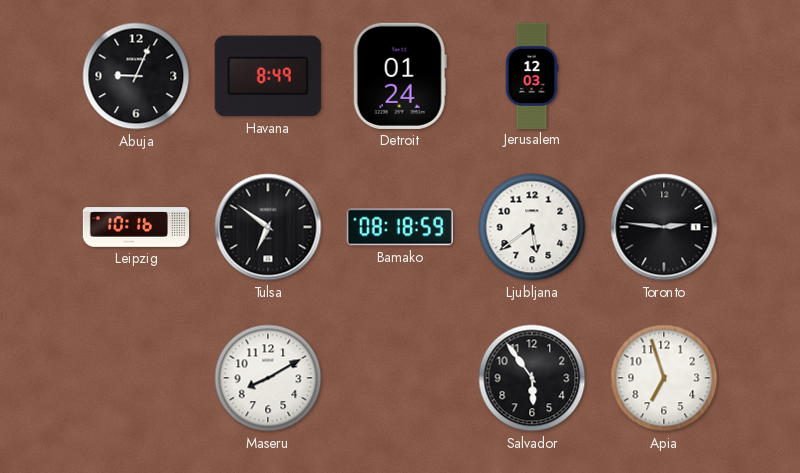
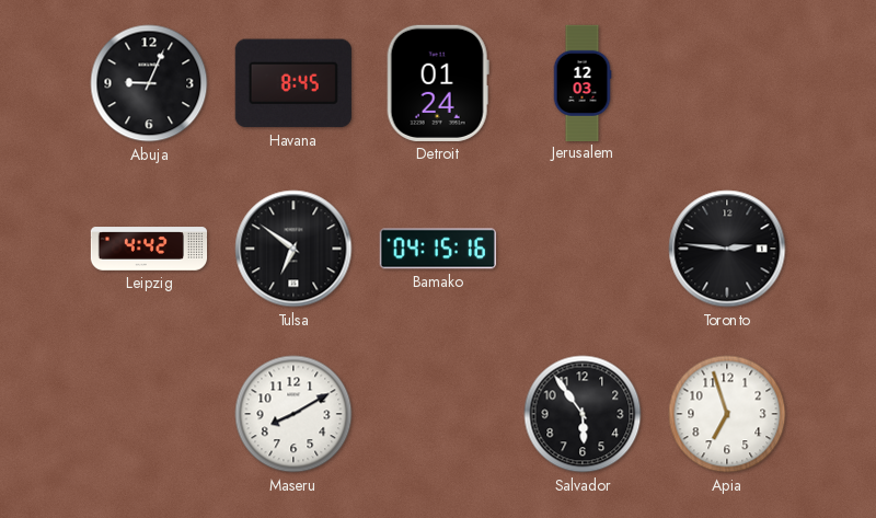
Havana: 8:49 -> 8:45
Leipzig: 10:16 -> 4:42
Bamako: 08:18 -> 04:15
Ljubljana: 5:39 -> none
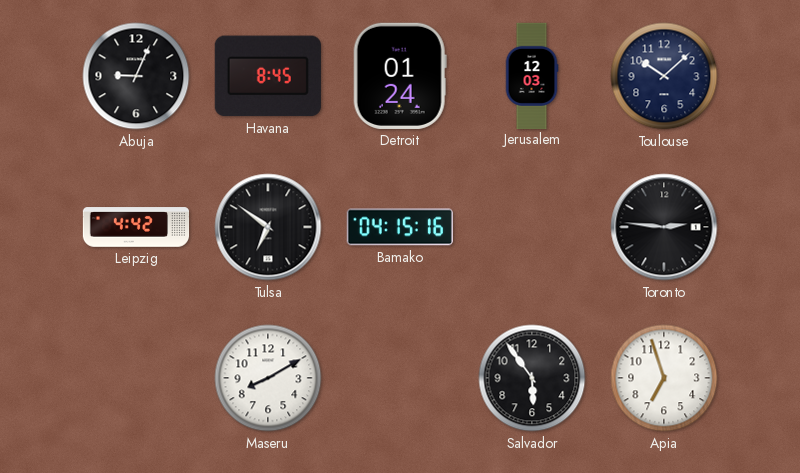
Toulouse: none -> 10:08
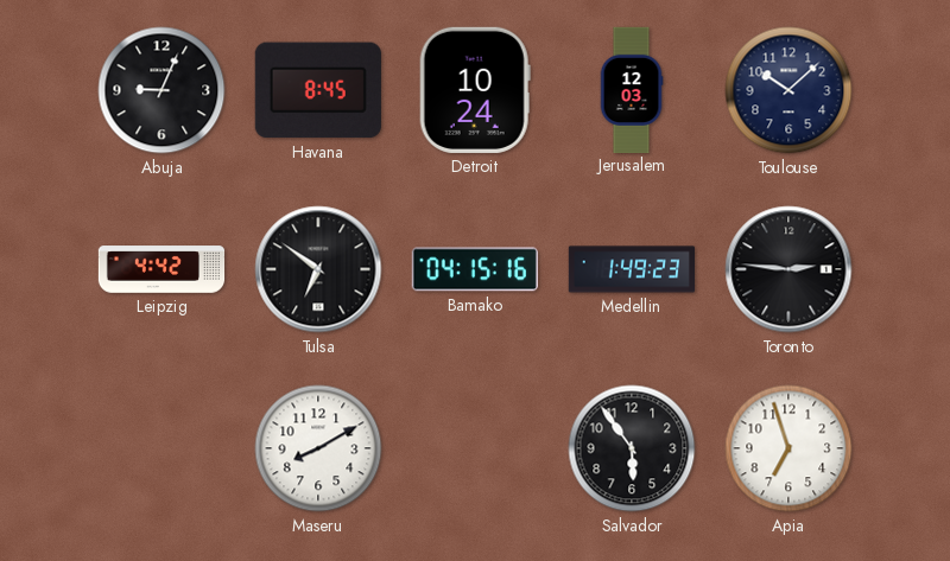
Detroit: 01:24 -> 10:24
Medellin: none -> 1:49
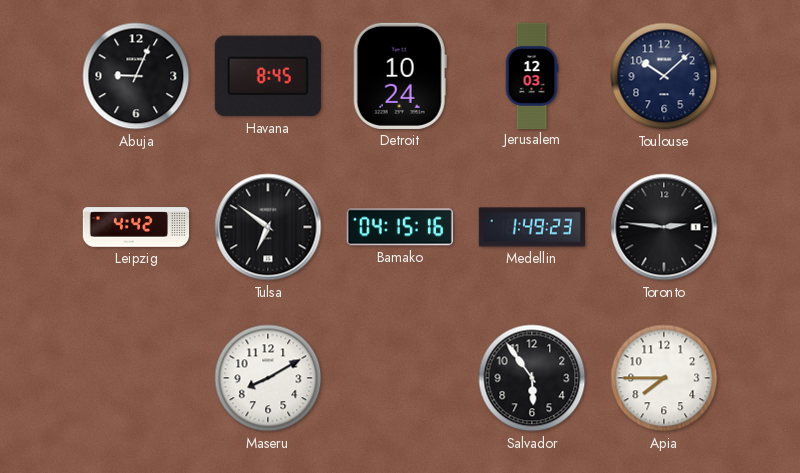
Apia: 6:57 -> 7:45
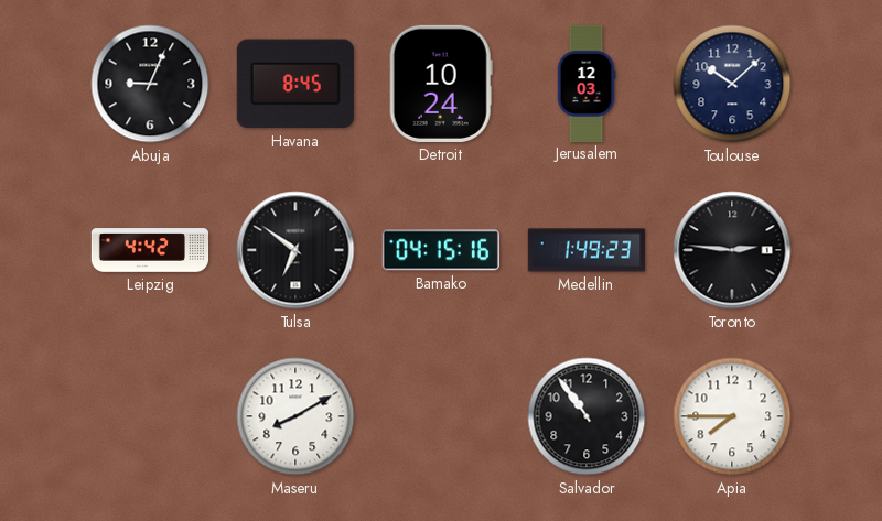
Salvador: 5:54 -> 10:54
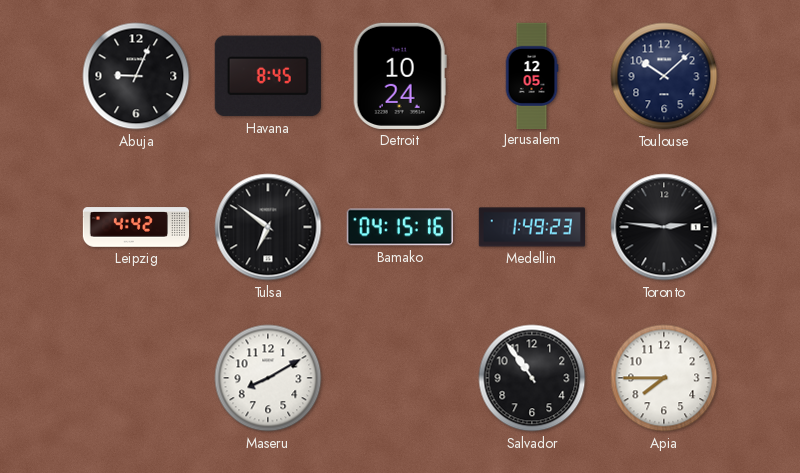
Jerusalem: 12:03 -> 12:05
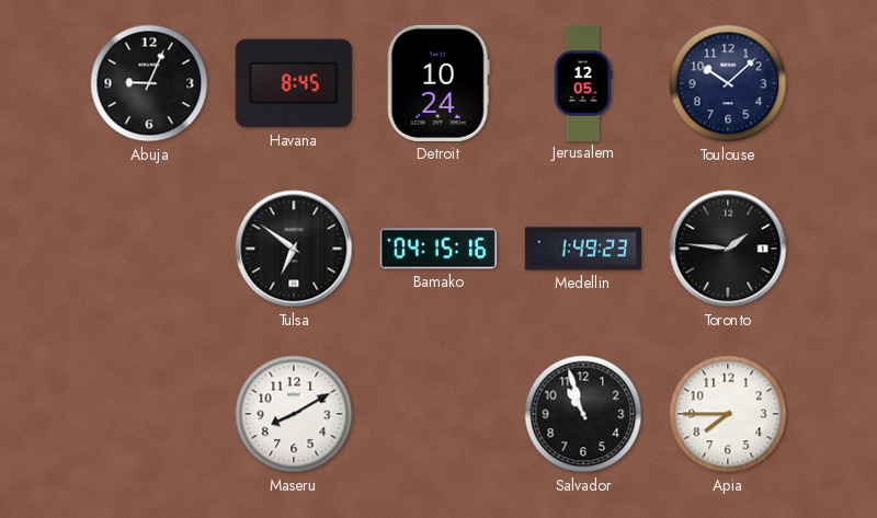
Leipzig: 4:42 -> none
Toronto: 2:46 -> 1:46
Salvador: 10:54 -> 10:57
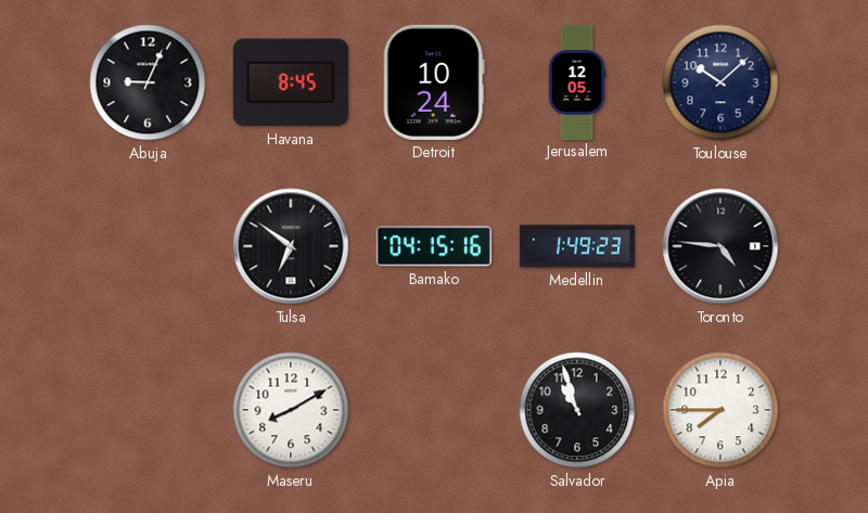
Toronto: 1:46 -> 4:46
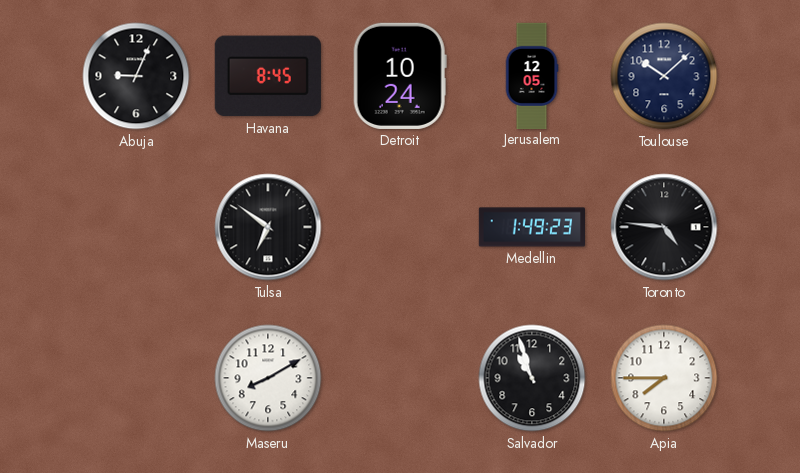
Bamako: 04:15 -> none
